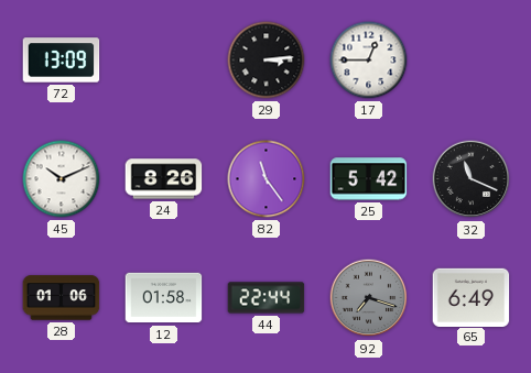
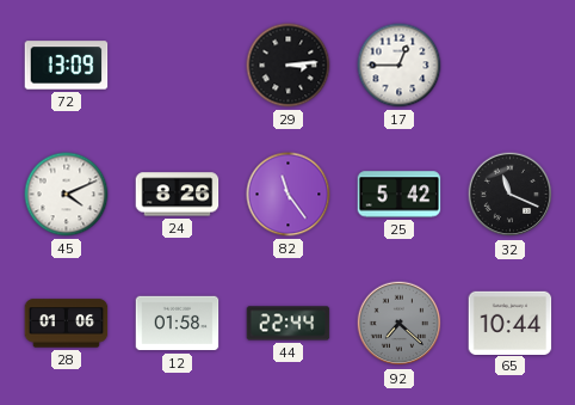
45: 10:11 -> 4:11
92: 7:18 -> 7:22
65: 6:49 -> 10:44
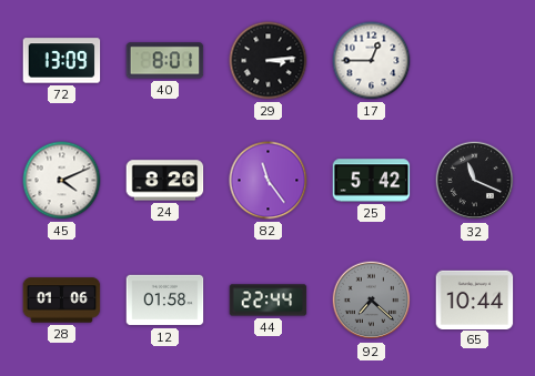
40: none -> 8:01
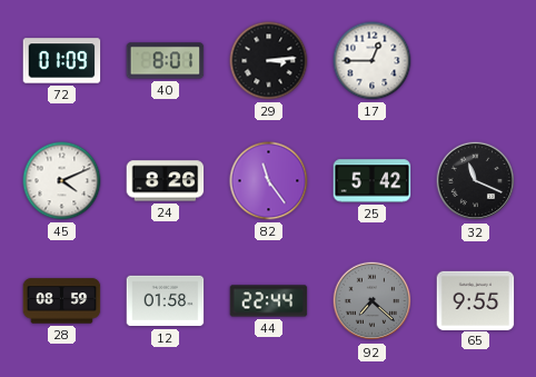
72: 13:09 -> 01:09
28: 01:06 -> 08:59
65: 10:44 -> 9:55
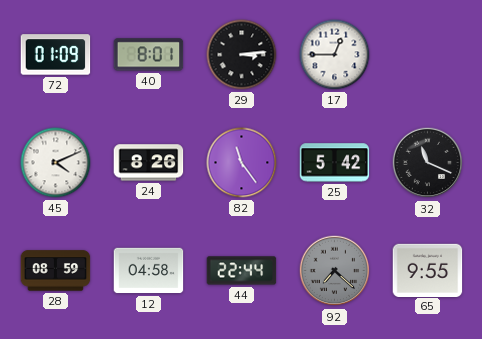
12: 01:58 -> 04:58
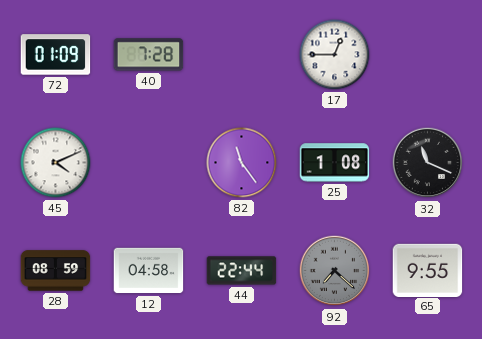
40: 8:01 -> 7:28
29: 3:14 -> none
24: 8:26 -> none
25: 5:42 -> 1:08
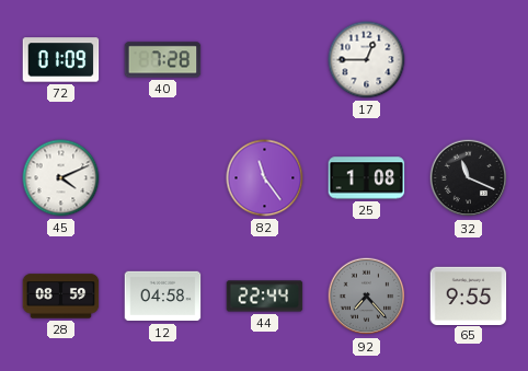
92: 7:22 -> 7:23
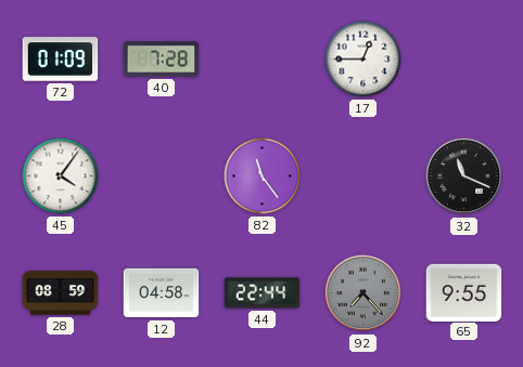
45: 4:11 -> 4:06
25: 1:08 -> none
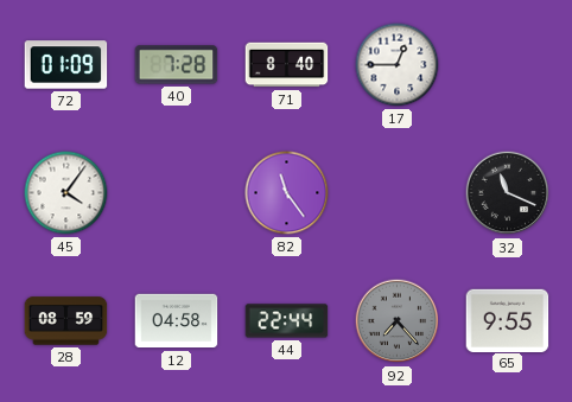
71: none -> 8:40
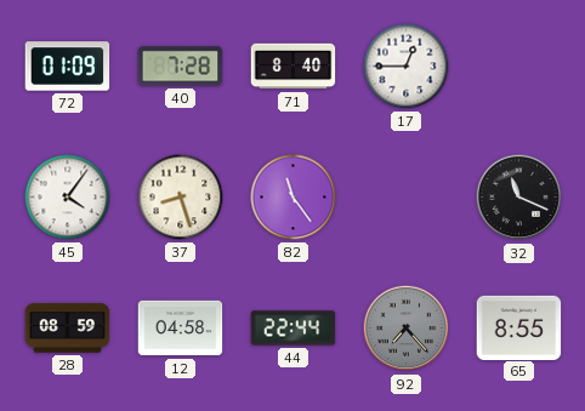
37: none -> 8:27
65: 9:55 -> 8:55
